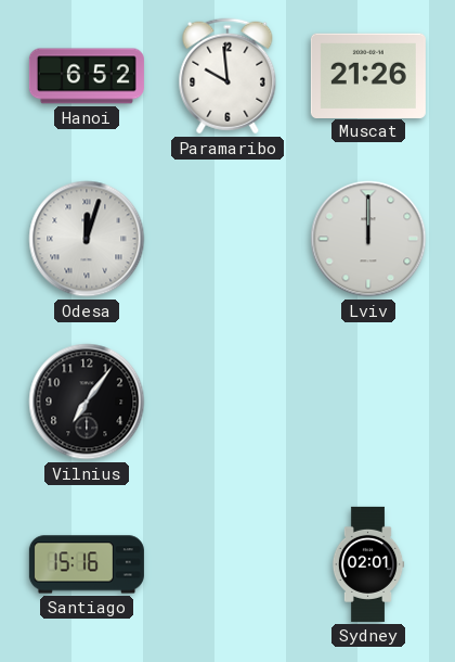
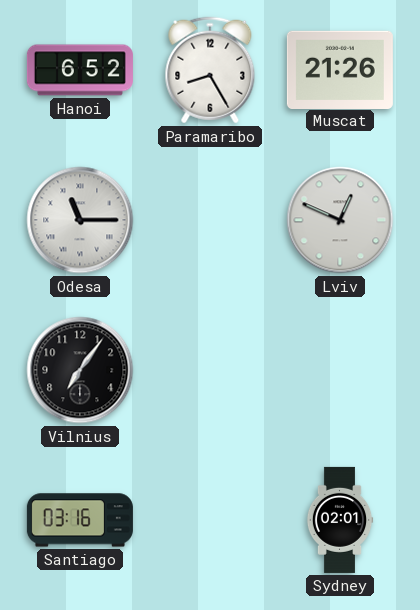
Paramaribo: 9:59 -> 8:25
Odesa: 12:03 -> 11:15
Lviv: 12:00 -> 12:49
Santiago: 15:16 -> 03:16
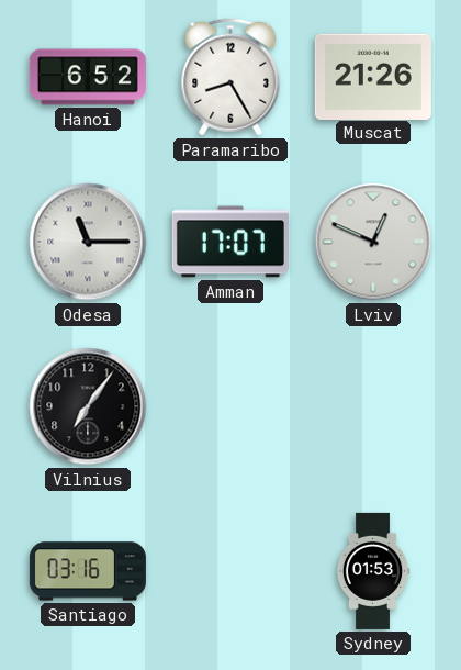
Amman: none -> 17:07
Sydney: 02:01 -> 01:53
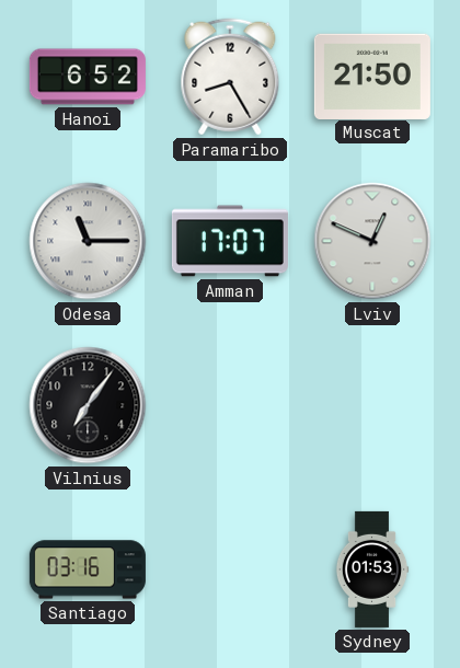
Muscat: 21:26 -> 21:50
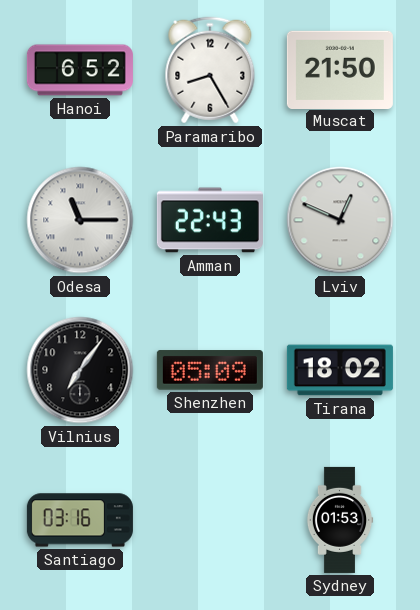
Amman: 17:07 -> 22:43
Shenzhen: none -> 05:09
Tirana: none -> 18:02
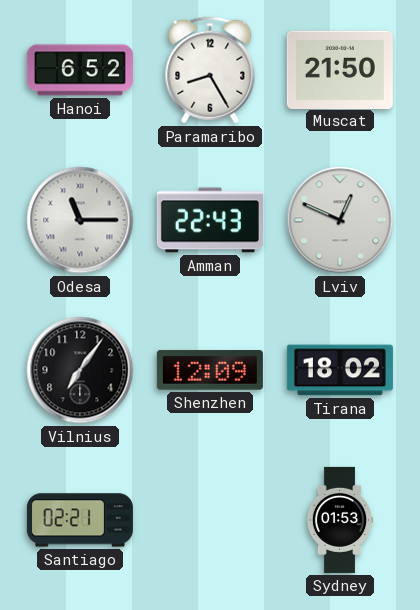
Shenzhen: 05:09 -> 12:09
Santiago: 03:16 -> 02:21
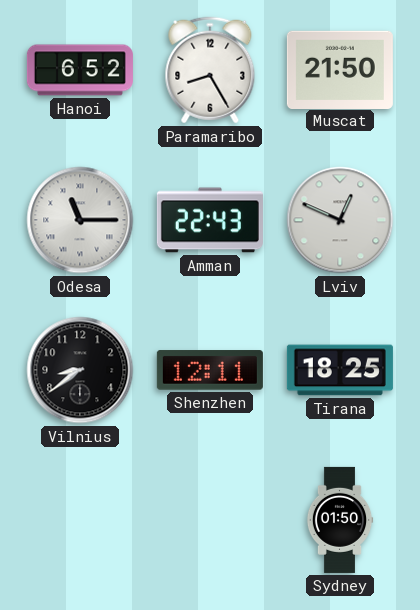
Vilnius: 7:06 -> 8:39
Shenzhen: 12:09 -> 12:11
Tirana: 18:02 -> 18:25
Santiago: 02:21 -> none
Sydney: 01:53 -> 01:50
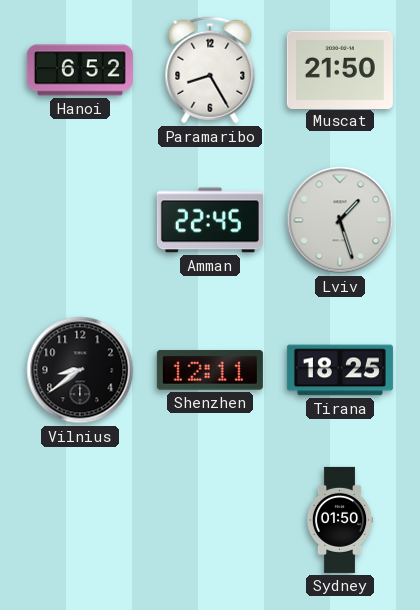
Odesa: 11:15 -> none
Amman: 22:43 -> 22:45
Lviv: 12:49 -> 1:27
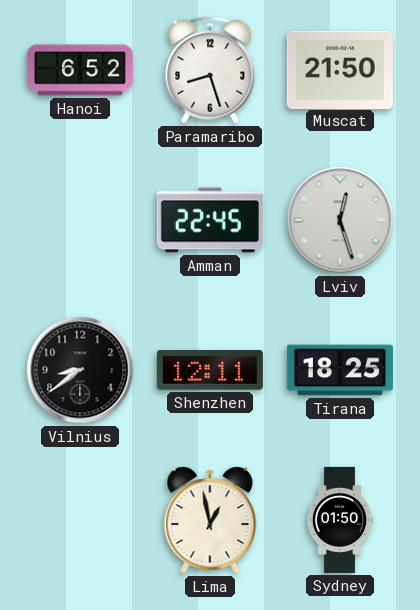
Paramaribo: 8:25 -> 8:27
Lviv: 1:27 -> 12:27
Lima: none -> 12:58
